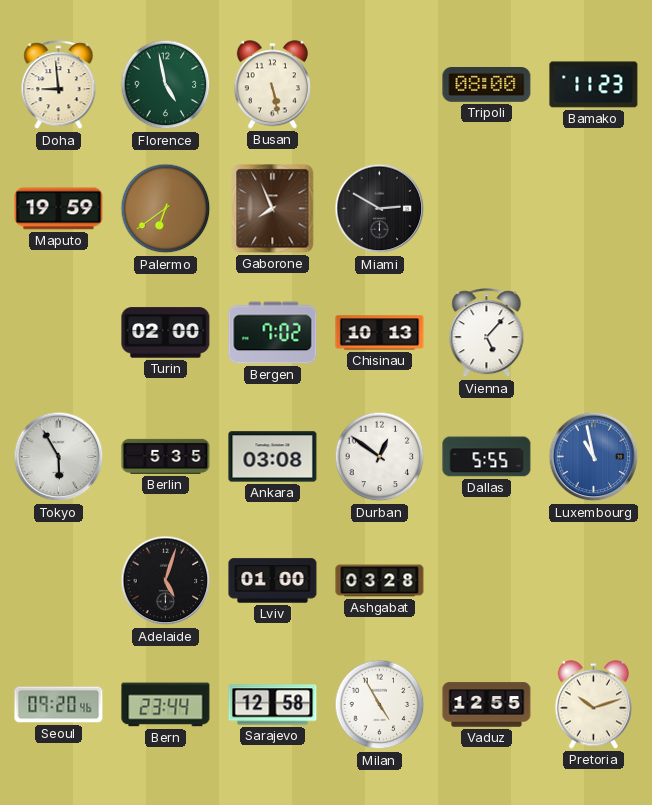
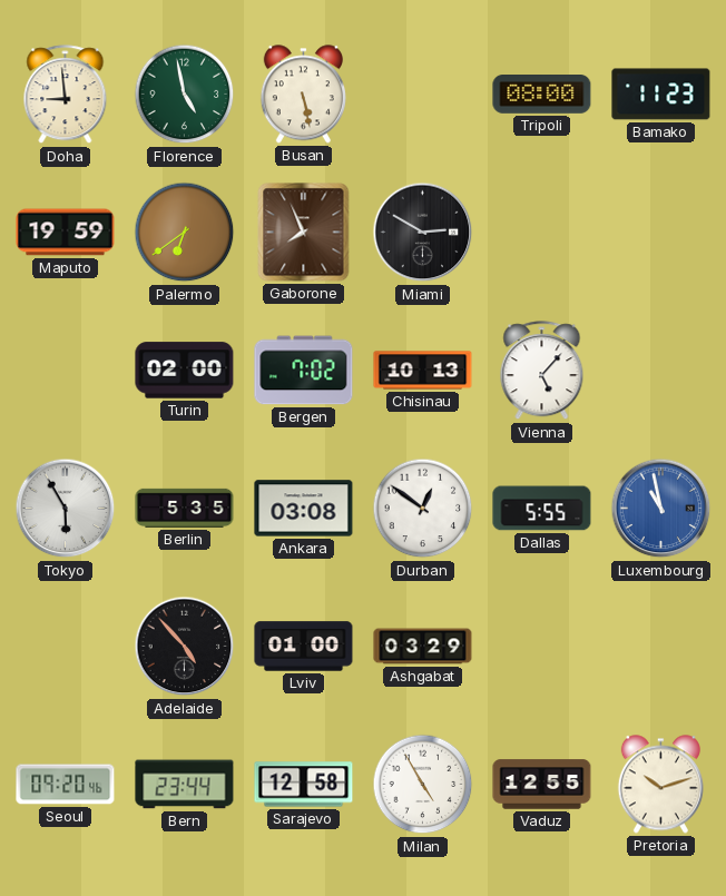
Adelaide: 5:03 -> 4:53
Ashgabat: 03:28 -> 03:29
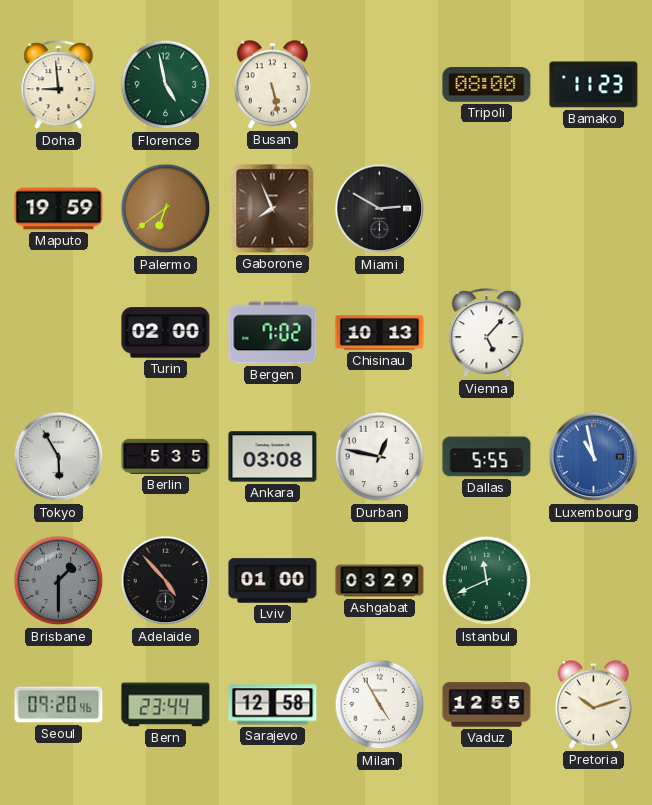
Durban: 12:51 -> 12:47
Brisbane: none -> 1:30
Istanbul: none -> 11:41
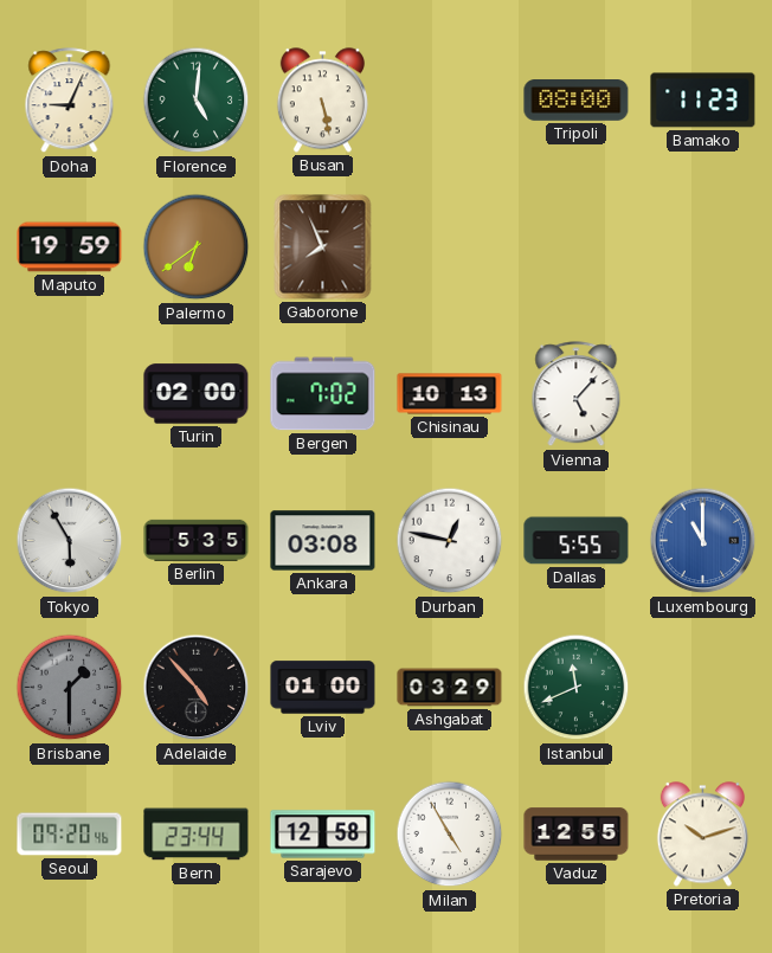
Doha: 8:59 -> 9:04
Florence: 4:58 -> 5:01
Miami: 2:50 -> none
Luxembourg: 10:58 -> 11:00
